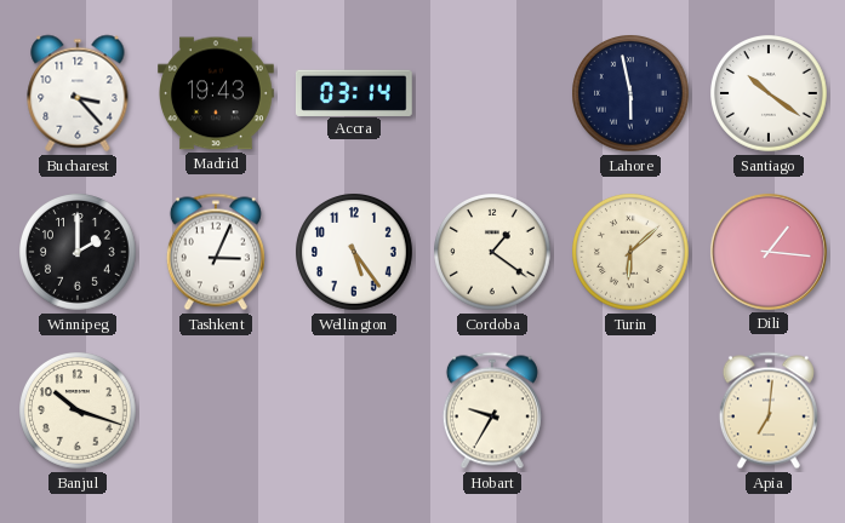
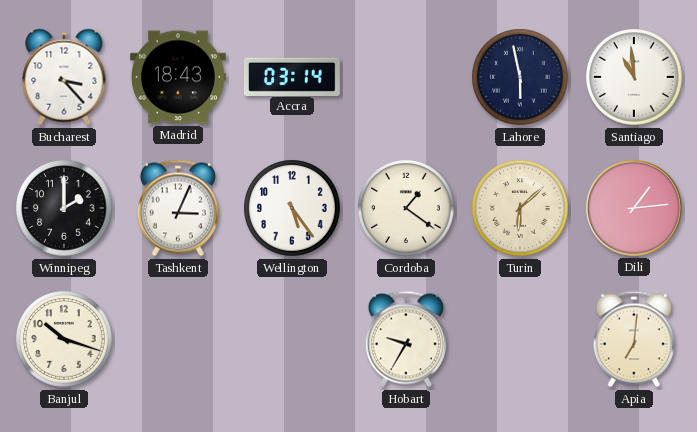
Madrid: 19:43 -> 18:43
Santiago: 10:21 -> 10:59
Dili: 1:16 -> 1:14
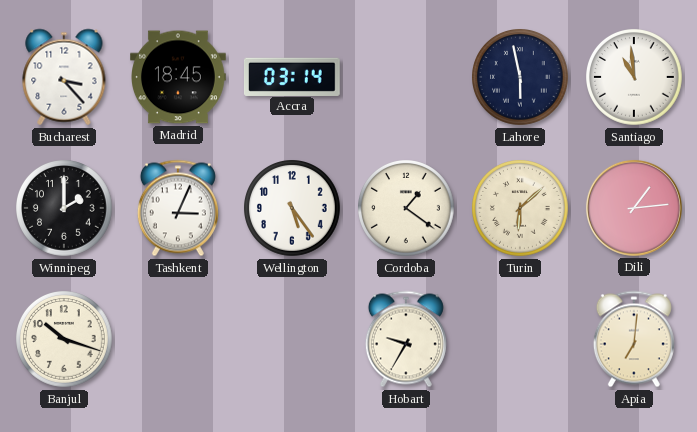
Madrid: 18:43 -> 18:45
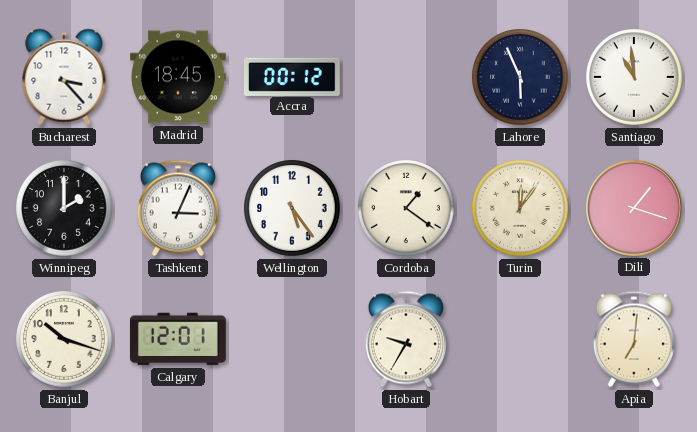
Accra: 03:14 -> 00:12
Lahore: 5:58 -> 5:56
Turin: 6:08 -> 12:06
Dili: 1:14 -> 1:18
Calgary: none -> 12:01
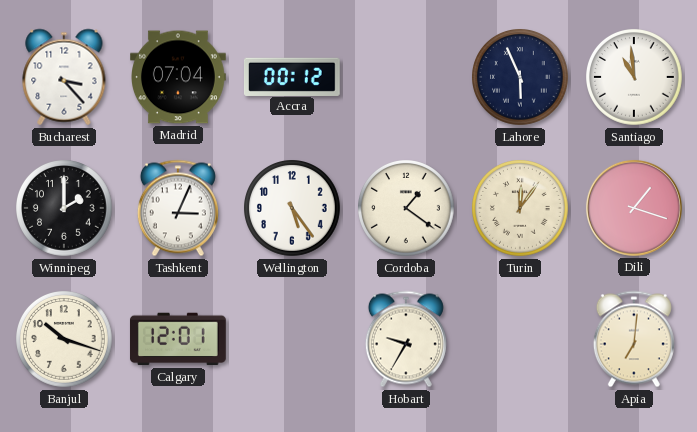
Madrid: 18:45 -> 07:04
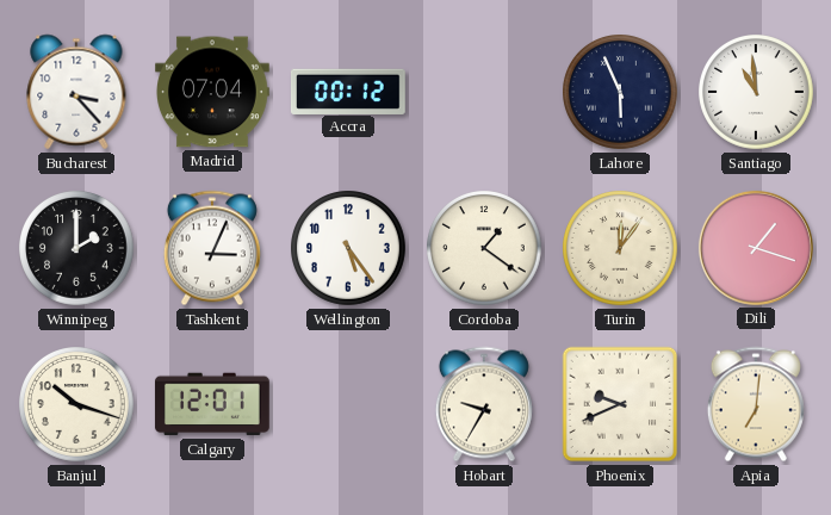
Phoenix: none -> 9:41
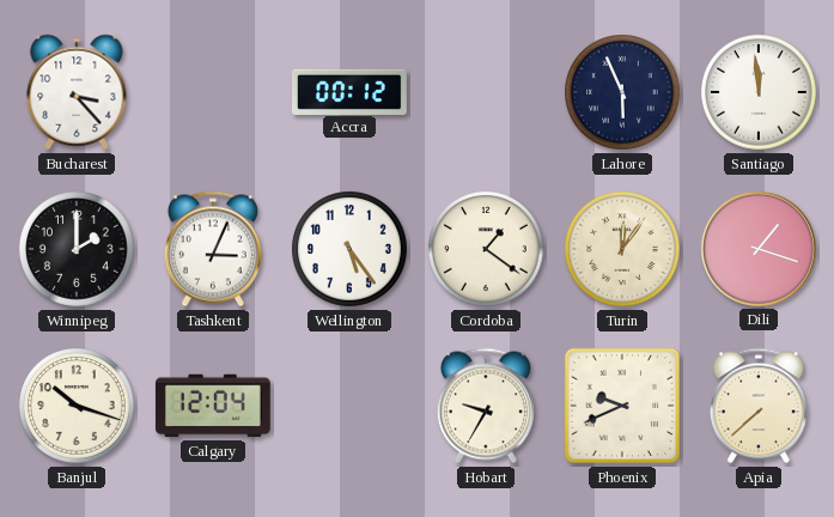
Madrid: 07:04 -> none
Santiago: 10:59 -> 11:59
Calgary: 12:01 -> 12:04
Apia: 7:01 -> 7:38
